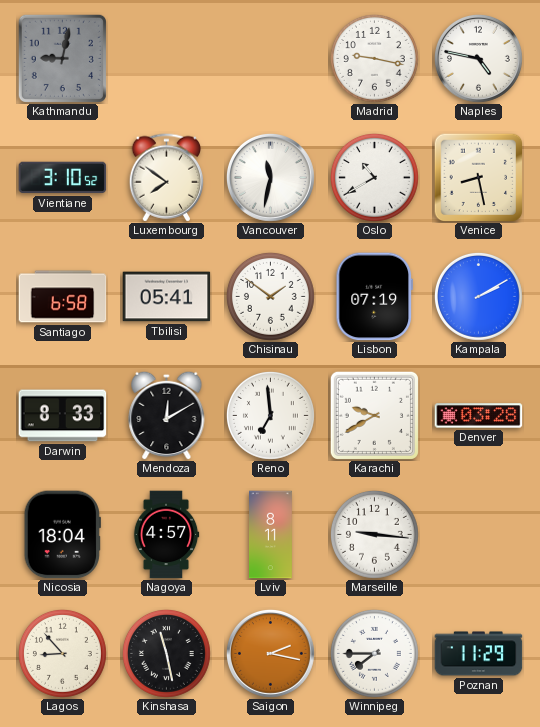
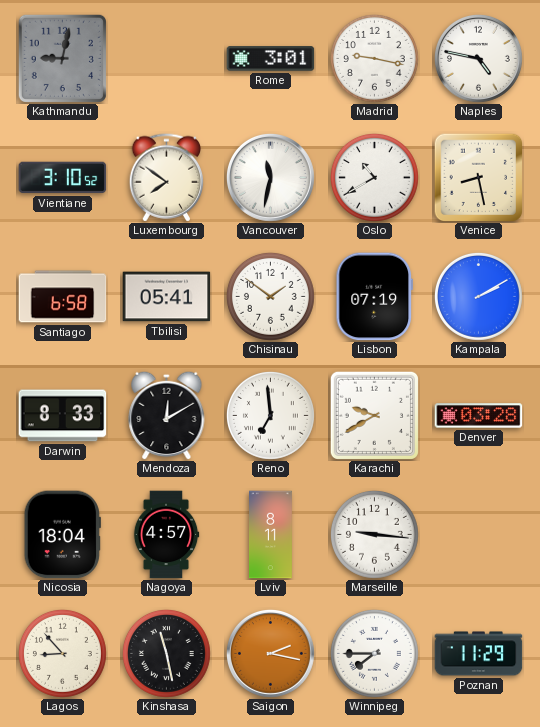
Rome: none -> 3:01
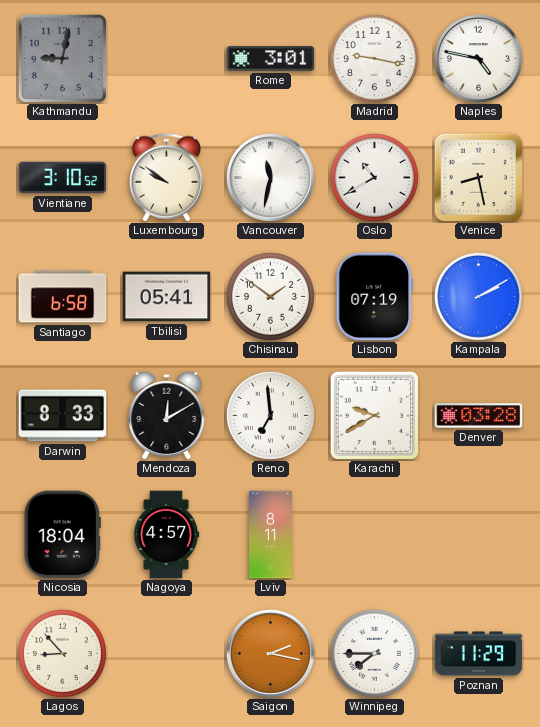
Luxembourg: 7:51 -> 9:51
Marseille: 9:16 -> none
Kinshasa: 11:28 -> none
